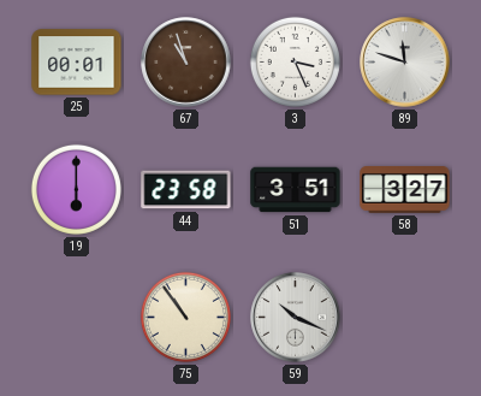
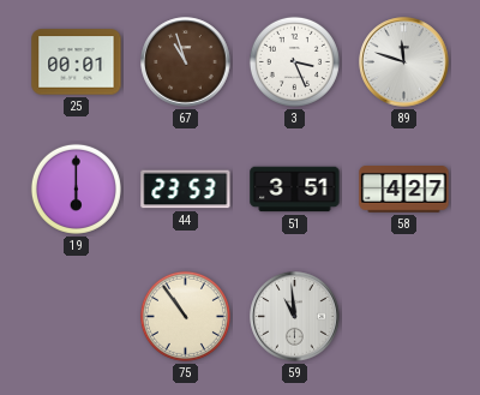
44: 23:58 -> 23:53
58: 3:27 -> 4:27
59: 10:19 -> 10:59
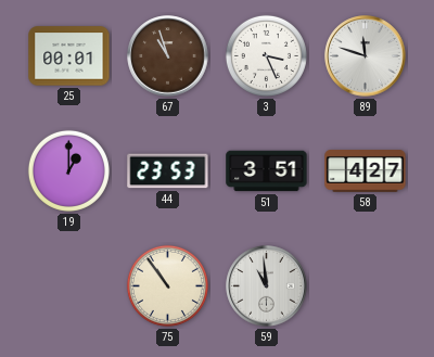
19: 6:00 -> 1:00
